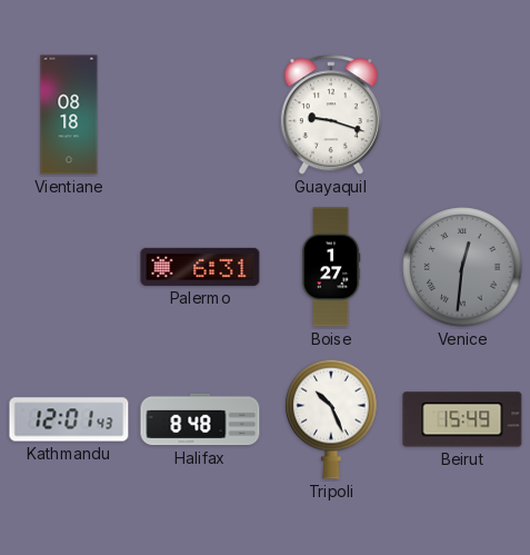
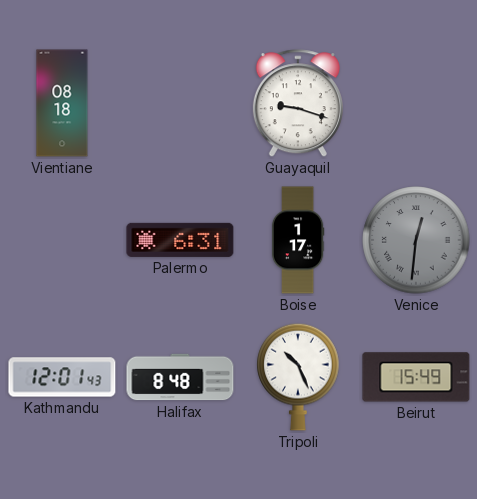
Boise: 1:27 -> 1:17
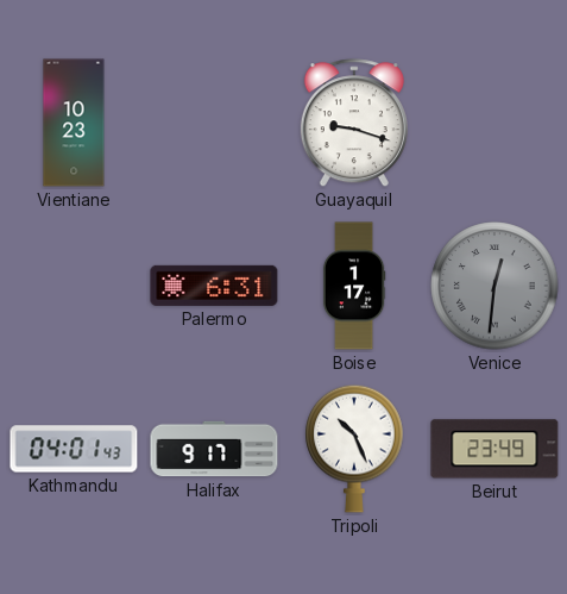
Vientiane: 08:18 -> 10:23
Kathmandu: 12:01 -> 04:01
Halifax: 8:48 -> 9:17
Beirut: 15:49 -> 23:49
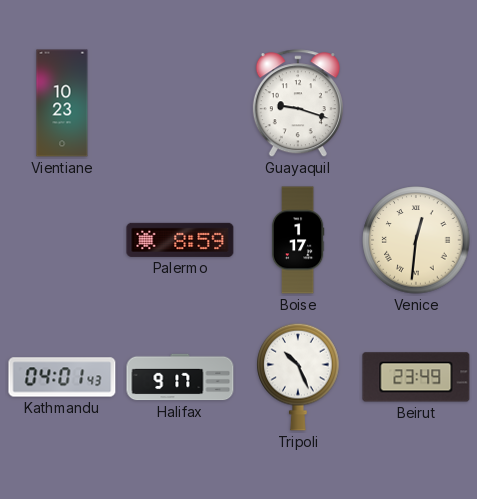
Palermo: 6:31 -> 8:59
Venice dial: grey -> cream
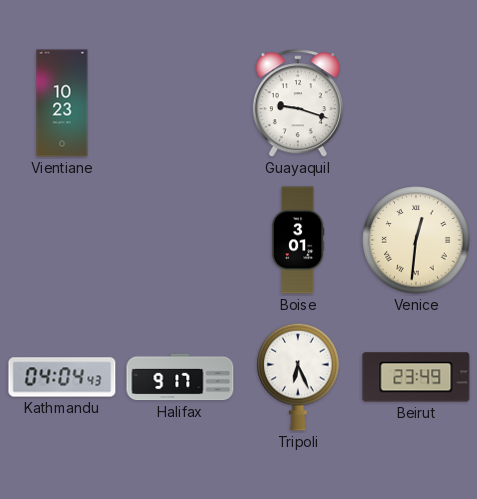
Palermo: 8:59 -> none
Boise: 1:17 -> 3:01
Kathmandu: 04:01 -> 04:04
Tripoli: 10:26 -> 6:26
